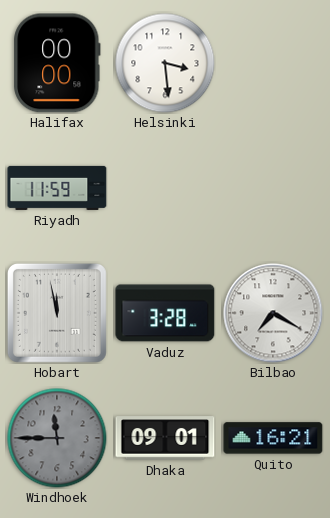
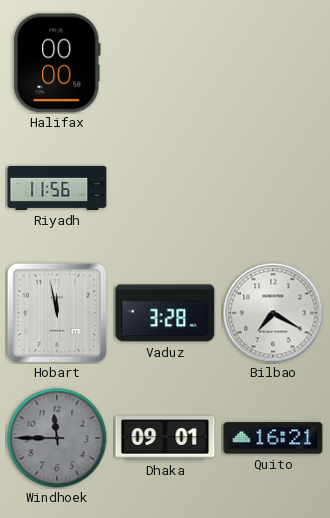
Helsinki: 3:29 -> none
Riyadh: 11:59 -> 11:56
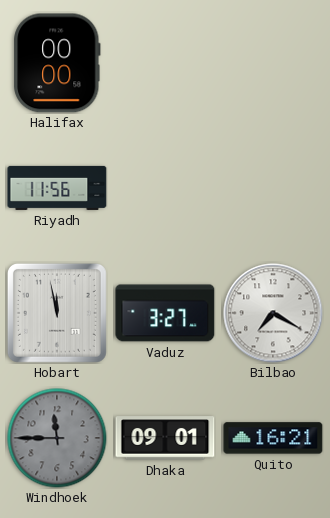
Vaduz: 3:28 -> 3:27
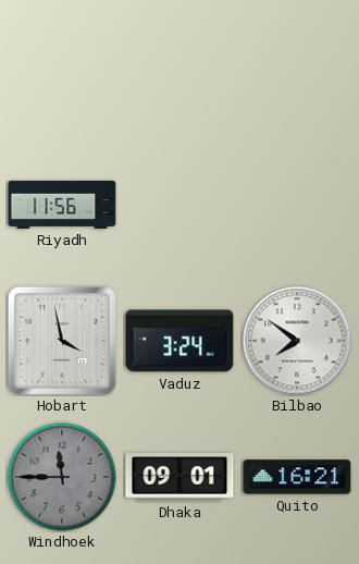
Halifax: 00:00 -> none
Hobart: 11:58 -> 3:58
Vaduz: 3:27 -> 3:24
Bilbao: 7:20 -> 7:51
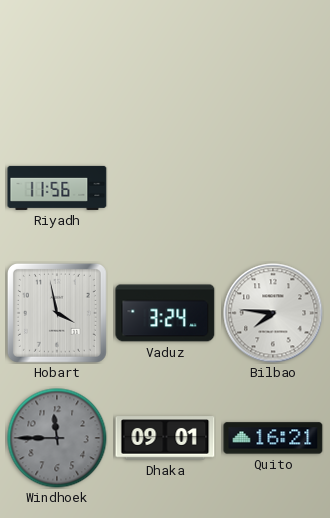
Bilbao: 7:51 -> 7:46
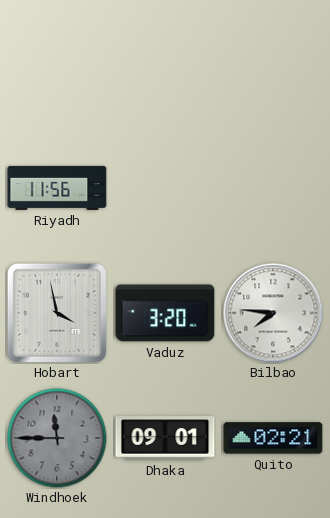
Vaduz: 3:24 -> 3:20
Quito: 16:21 -> 02:21
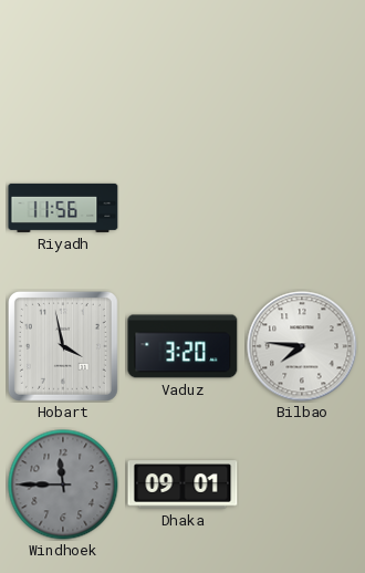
Quito: 02:21 -> none
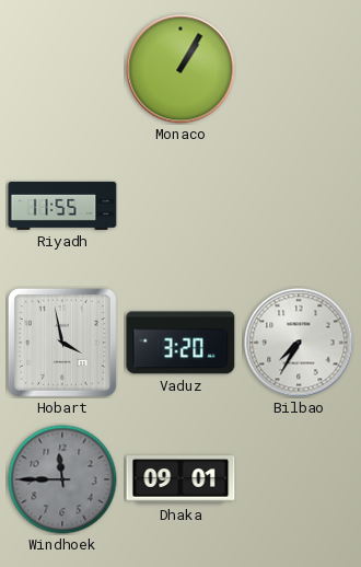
Monaco: none -> 1:05
Riyadh: 11:56 -> 11:55
Bilbao: 7:46 -> 7:35
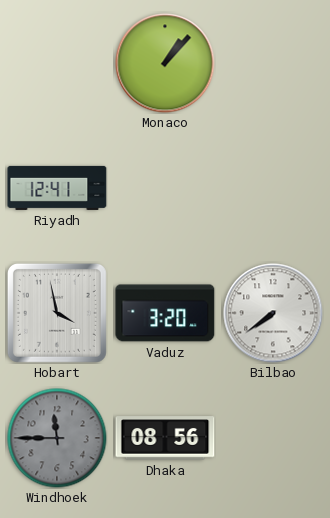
Monaco: 1:05 -> 1:07
Riyadh: 11:55 -> 12:41
Bilbao: 7:35 -> 7:39
Dhaka: 09:01 -> 08:56
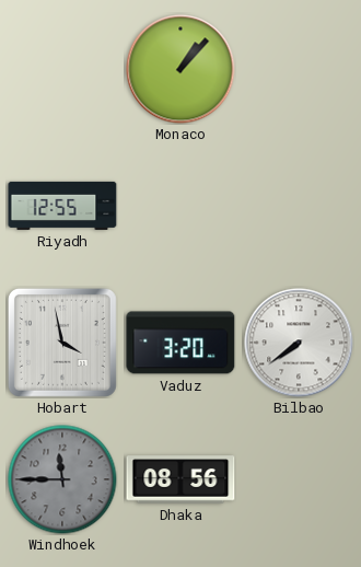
Riyadh: 12:41 -> 12:55
